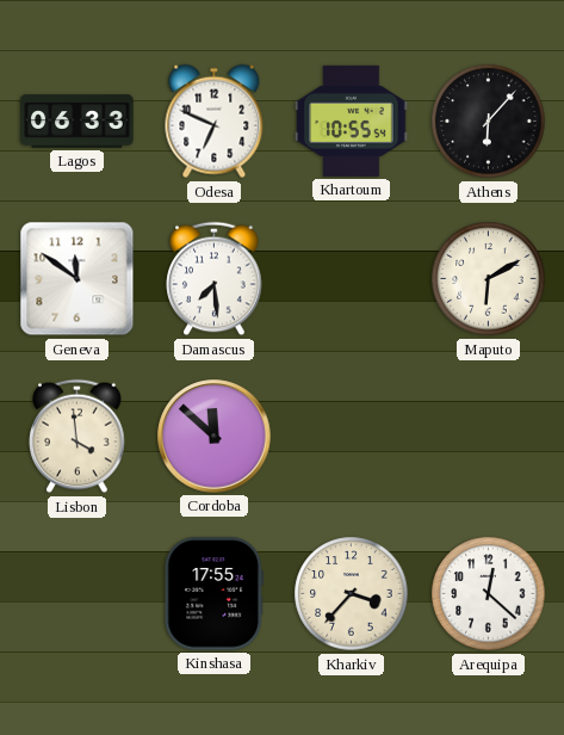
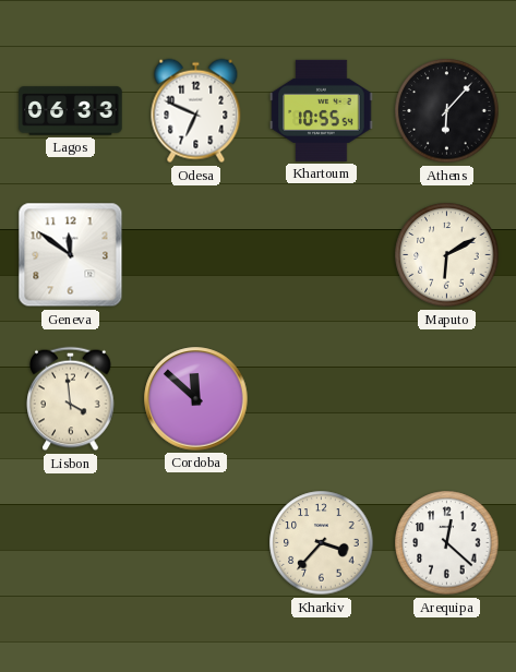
Damascus: 7:29 -> none
Kinshasa: 17:55 -> none
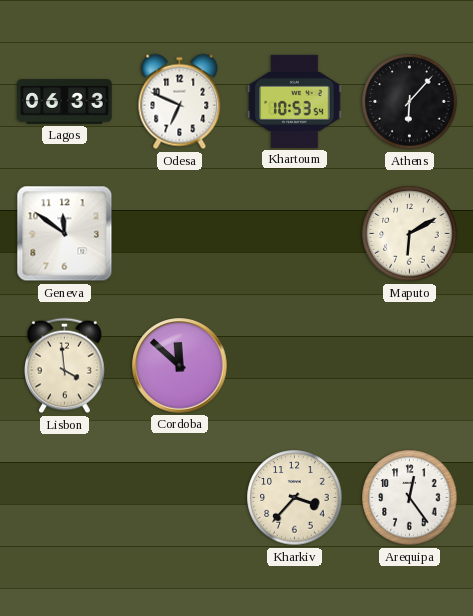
Khartoum: 10:55 -> 10:53
Arequipa: 12:22 -> 12:24
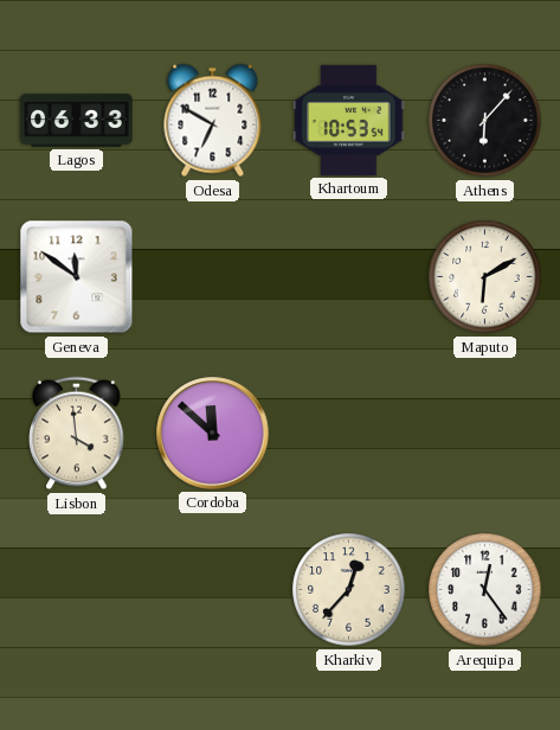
Odesa: 6:49 -> 6:50
Kharkiv: 3:37 -> 12:37
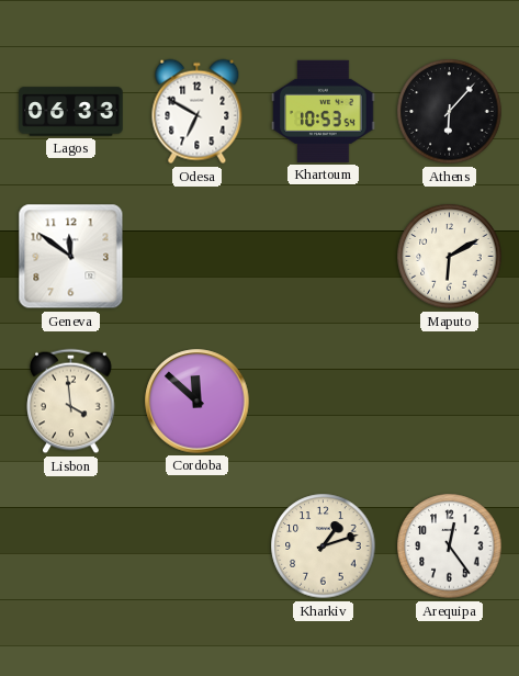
Kharkiv: 12:37 -> 1:12
